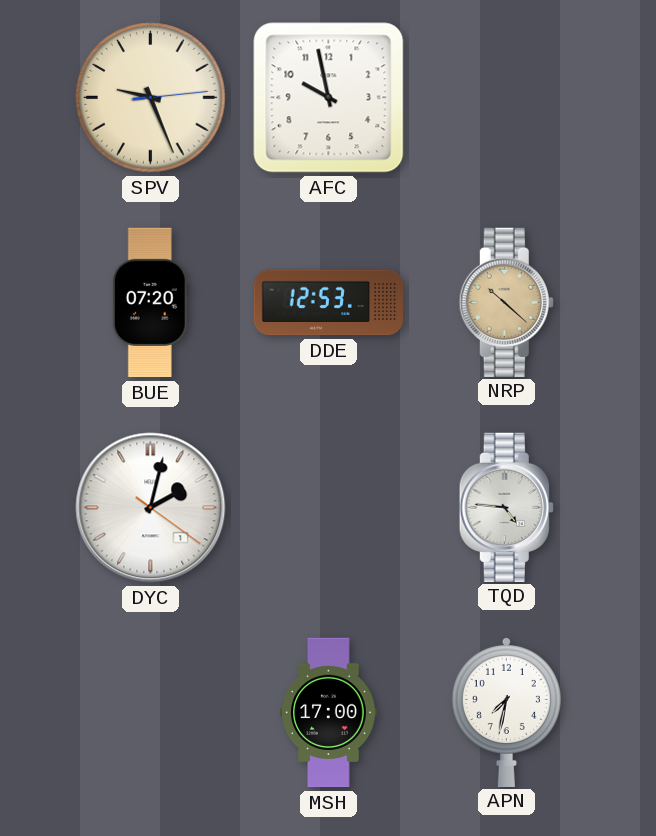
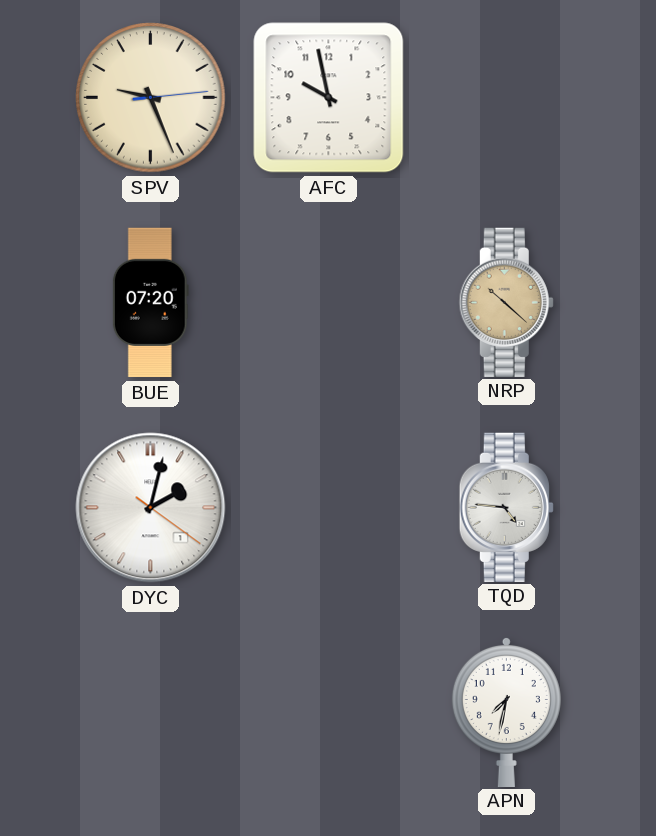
DDE: 12:53 -> none
MSH: 17:00 -> none
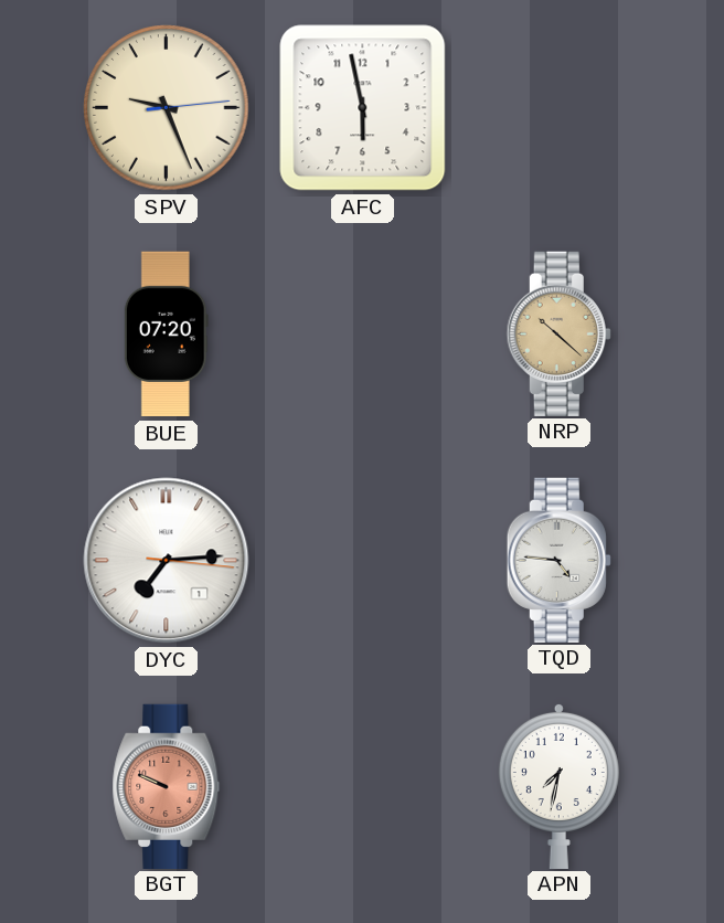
AFC: 9:58 -> 5:58
DYC: 2:02 -> 7:14
BGT: none -> 9:49
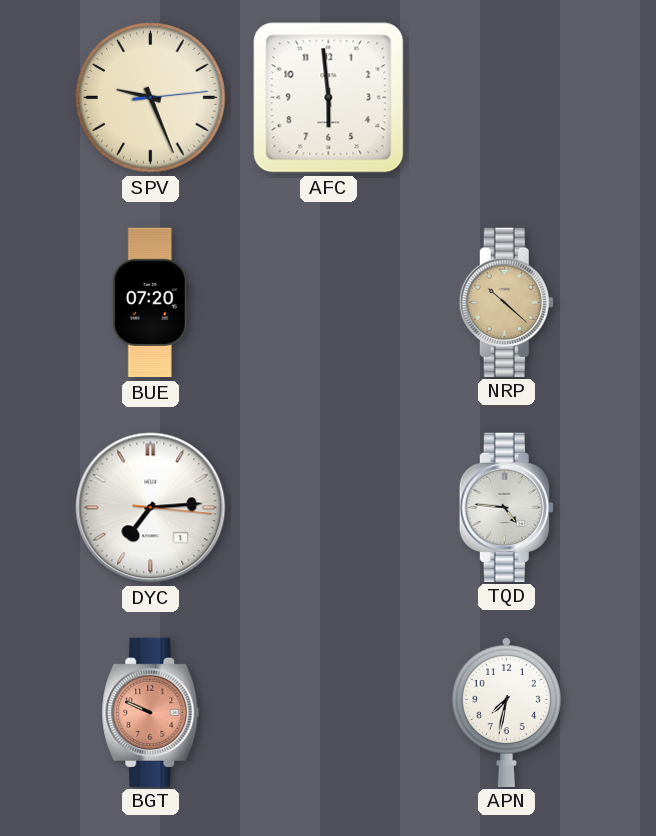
AFC: 5:58 -> 5:59
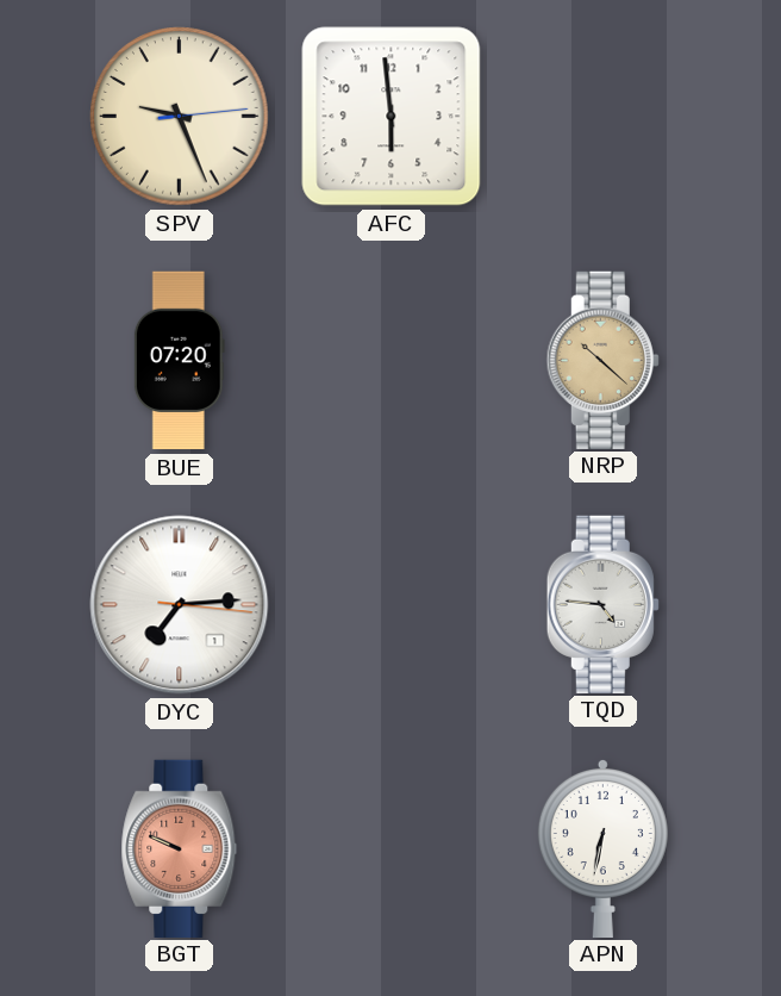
APN: 7:32 -> 6:32
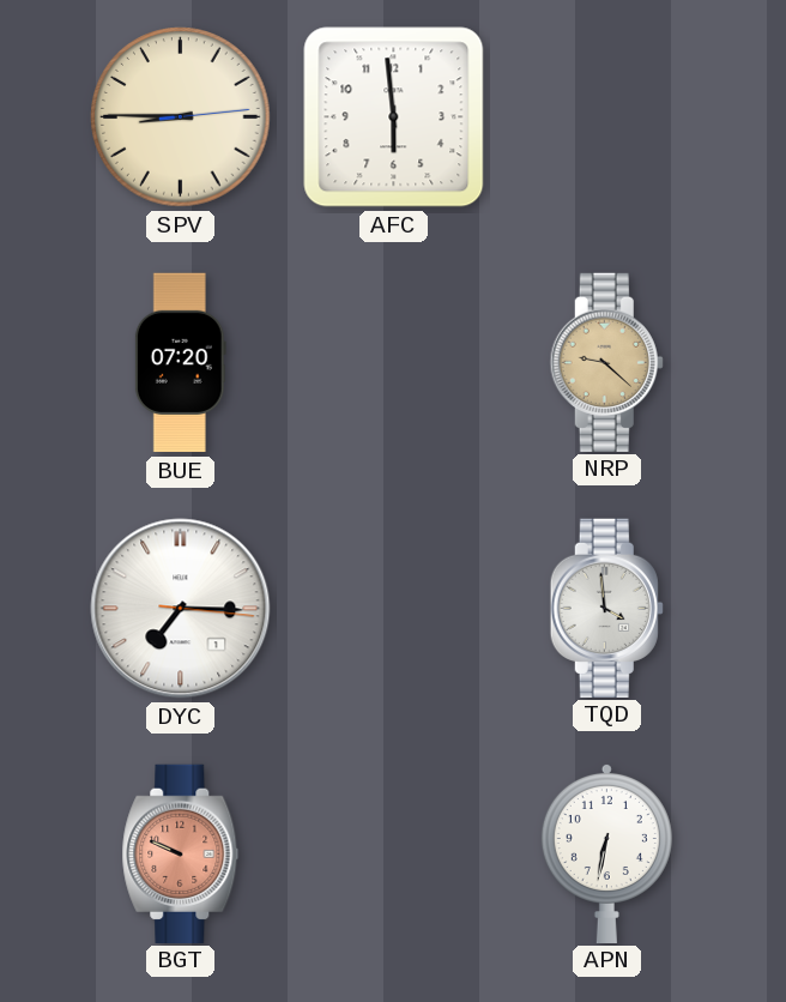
SPV: 9:26 -> 8:45
NRP: 10:22 -> 9:22
DYC: 7:14 -> 7:15
TQD: 4:46 -> 3:59
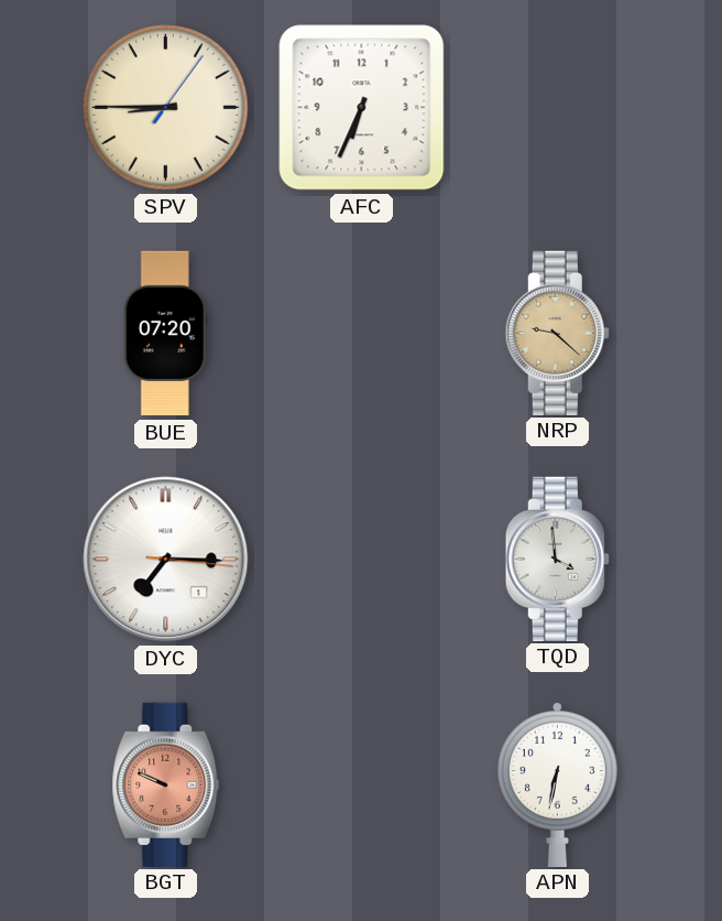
SPV: 8:45:14 -> 8:45:06
AFC: 5:59 -> 6:34
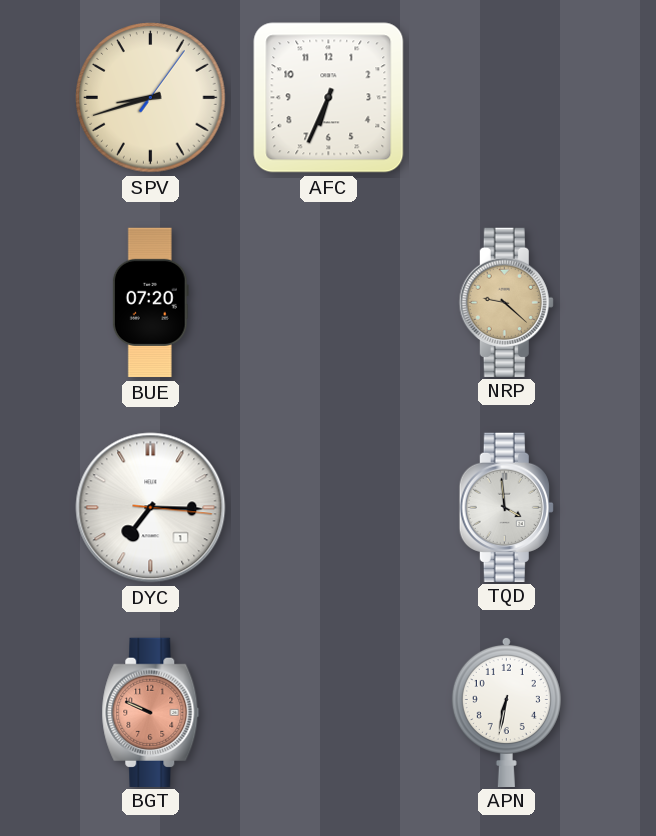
SPV: 8:45 -> 8:42
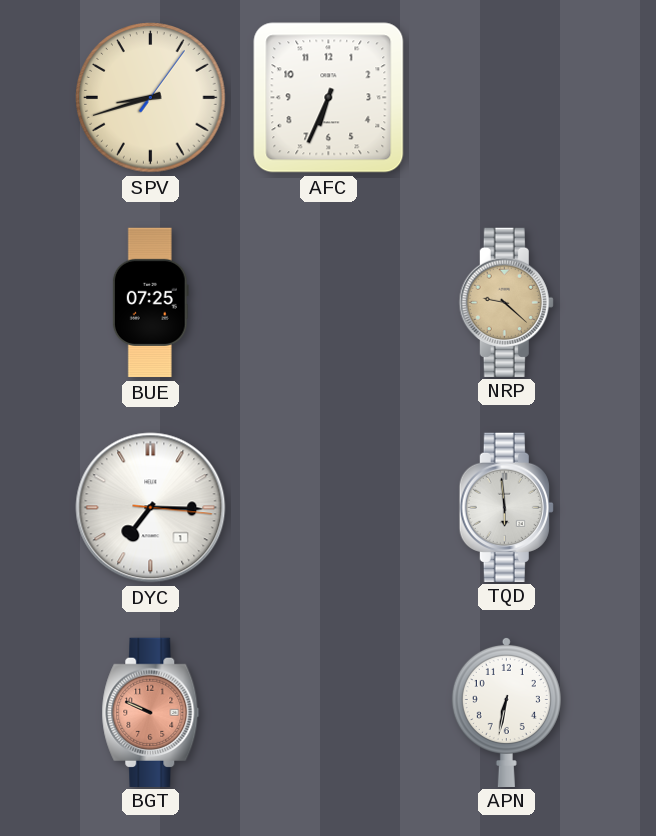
BUE: 07:20 -> 07:25
TQD: 3:59 -> 5:59
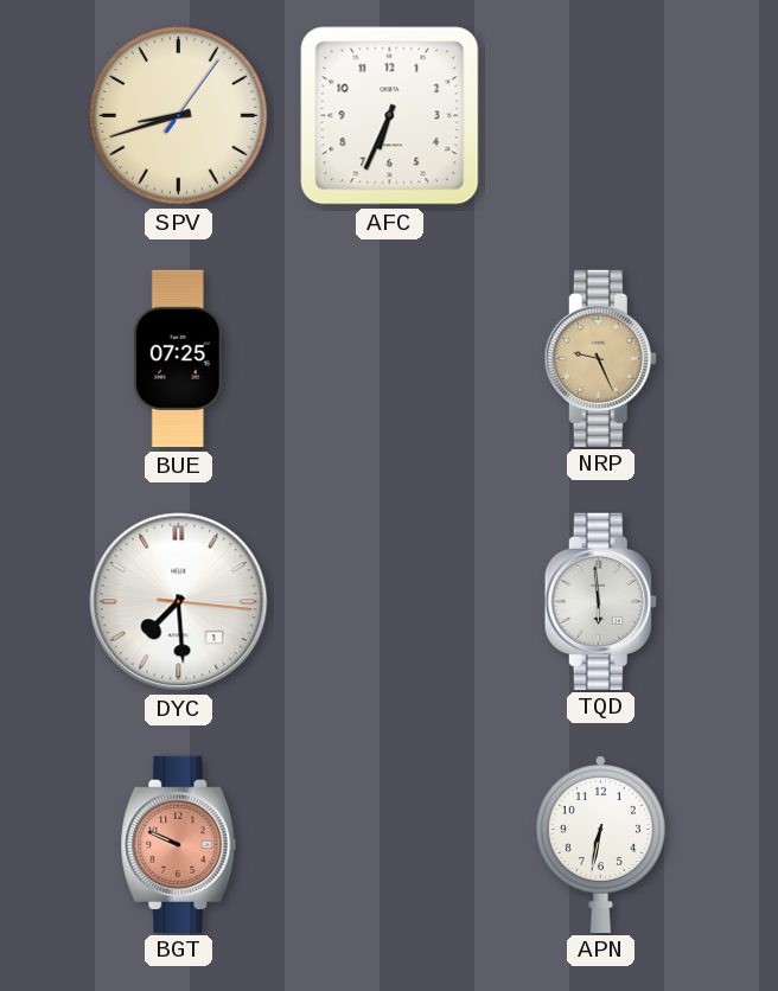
NRP: 9:22 -> 9:26
DYC: 7:15 -> 7:29
